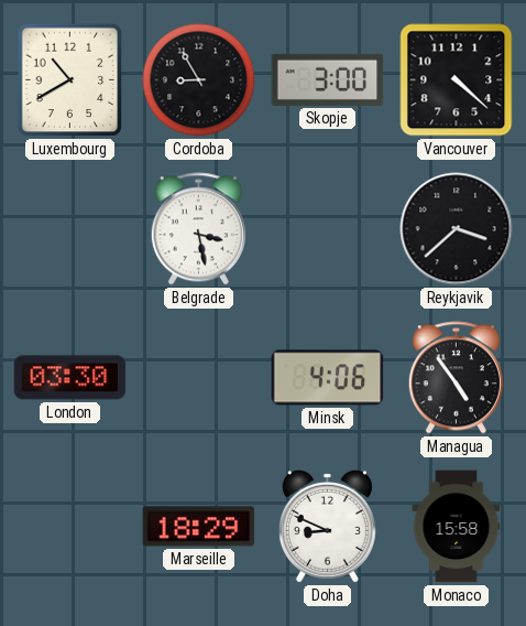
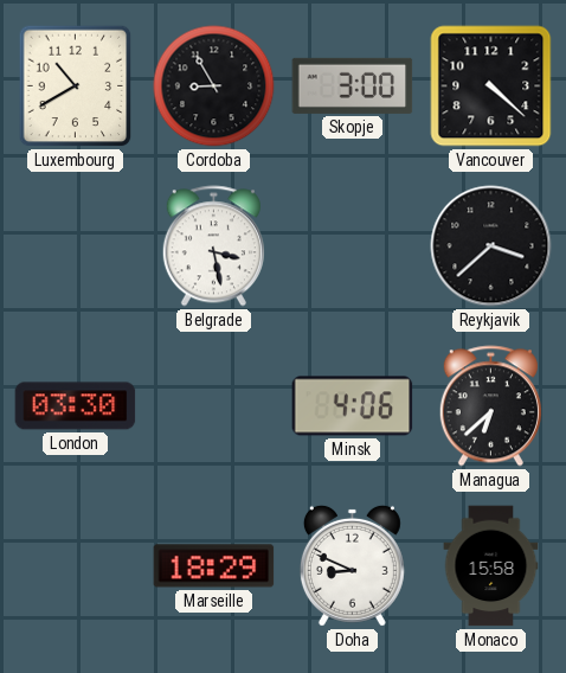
Managua: 4:54 -> 6:38
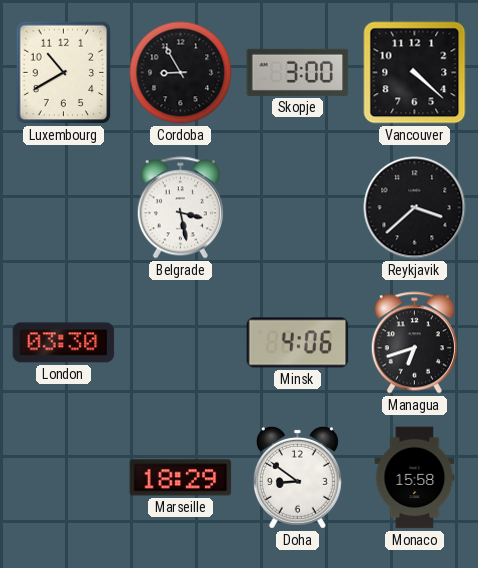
Managua: 6:38 -> 6:42
Doha: 8:49 -> 8:51
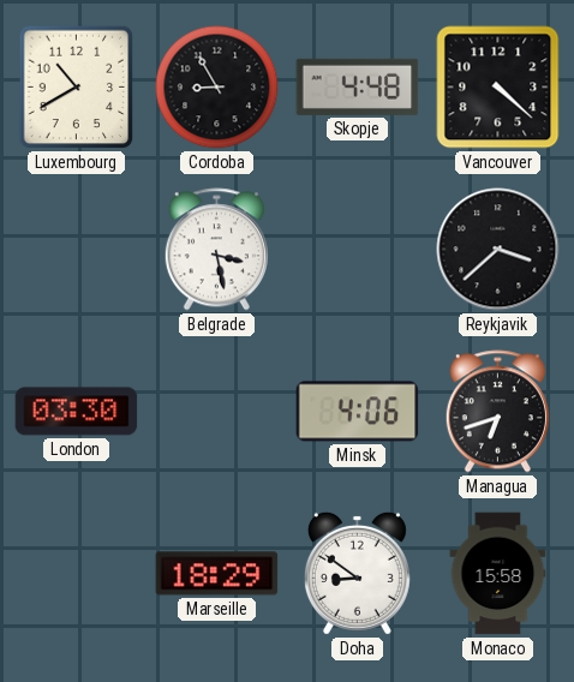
Skopje: 3:00 -> 4:48
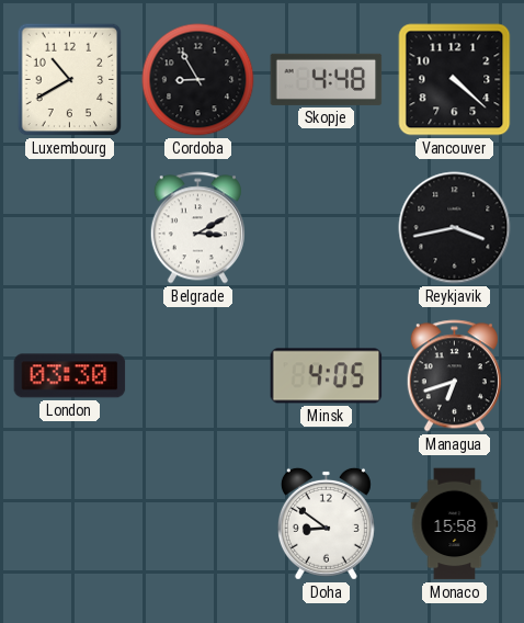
Belgrade: 3:28 -> 3:10
Reykjavik: 3:38 -> 3:43
Minsk: 4:06 -> 4:05
Marseille: 18:29 -> none
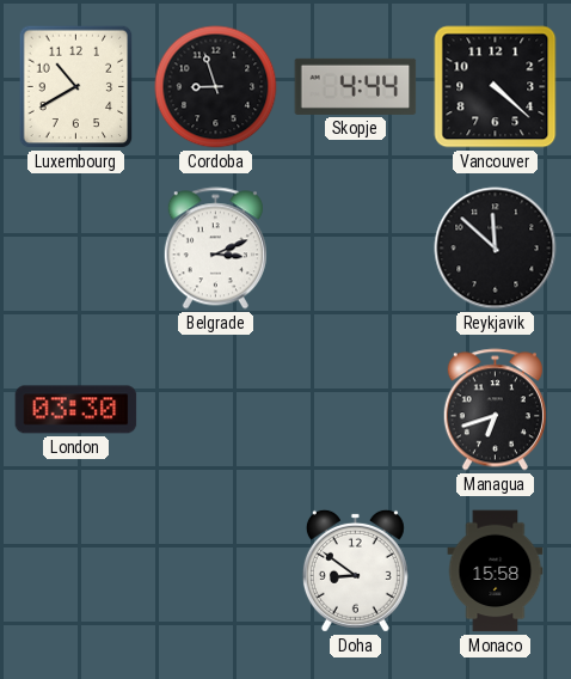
Cordoba: 8:55 -> 8:57
Skopje: 4:48 -> 4:44
Belgrade: 3:10 -> 3:11
Reykjavik: 3:43 -> 11:52
Minsk: 4:05 -> none
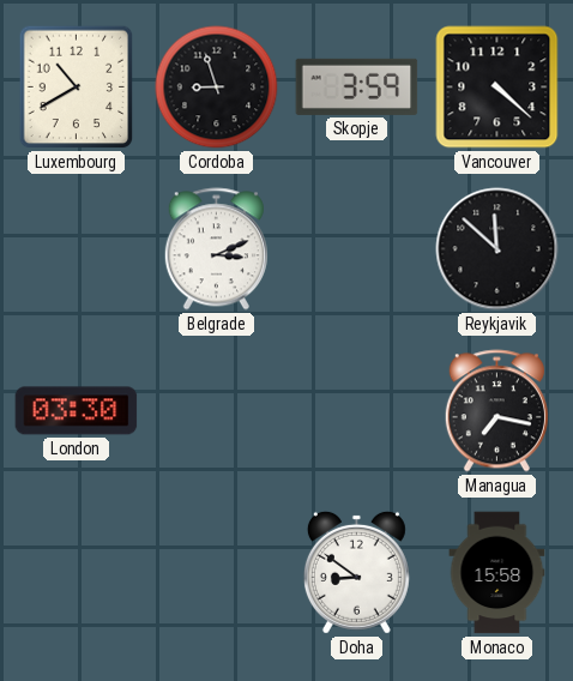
Skopje: 4:44 -> 3:59
Managua: 6:42 -> 7:17
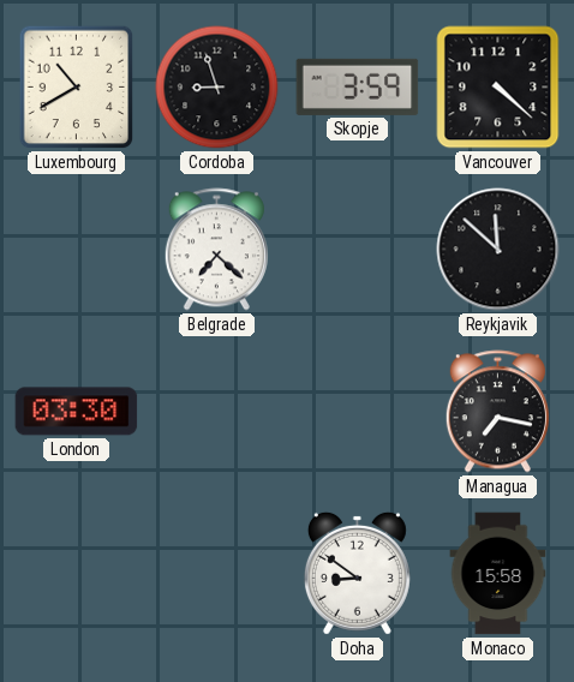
Belgrade: 3:11 -> 7:22
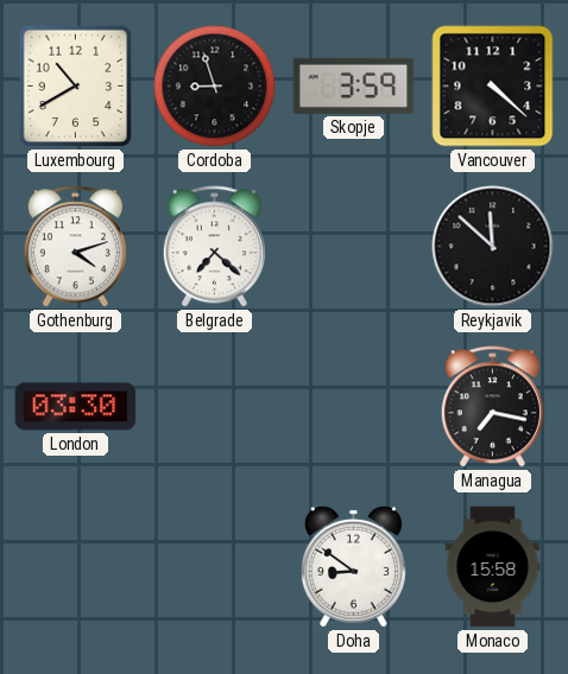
Gothenburg: none -> 4:12
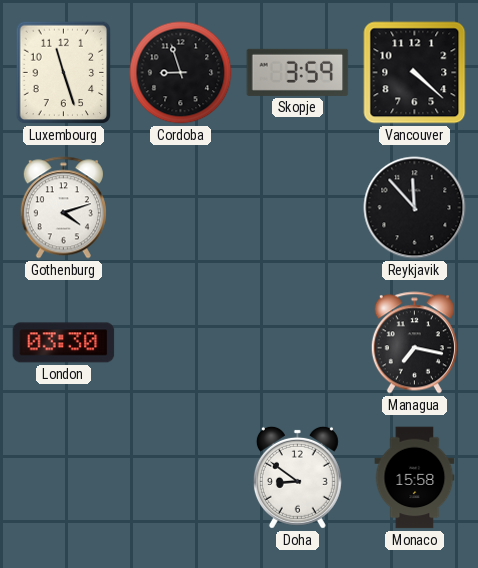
Luxembourg: 10:40 -> 11:27
Belgrade: 7:22 -> none
Reykjavik: 11:52 -> 11:53
